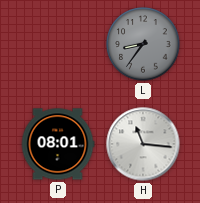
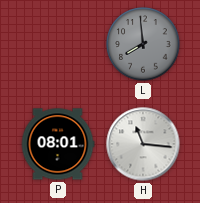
L: 8:36 -> 7:59
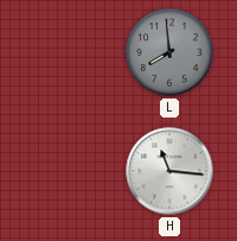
P: 08:01 -> none
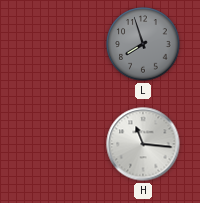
L: 7:59 -> 7:57
